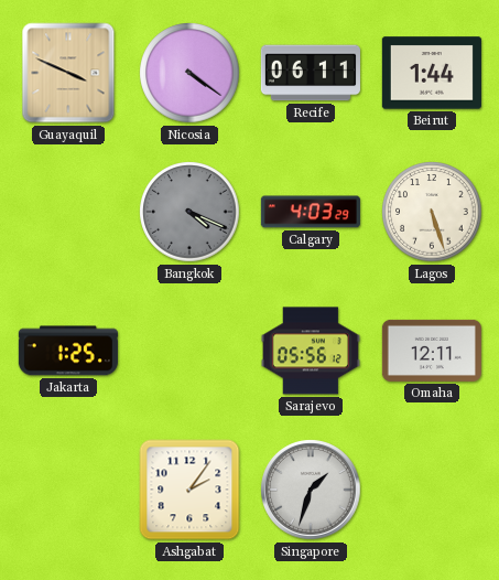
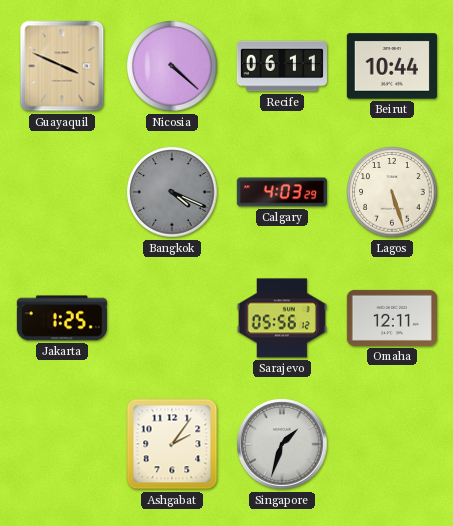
Nicosia: 4:21 -> 4:22
Beirut: 1:44 -> 10:44
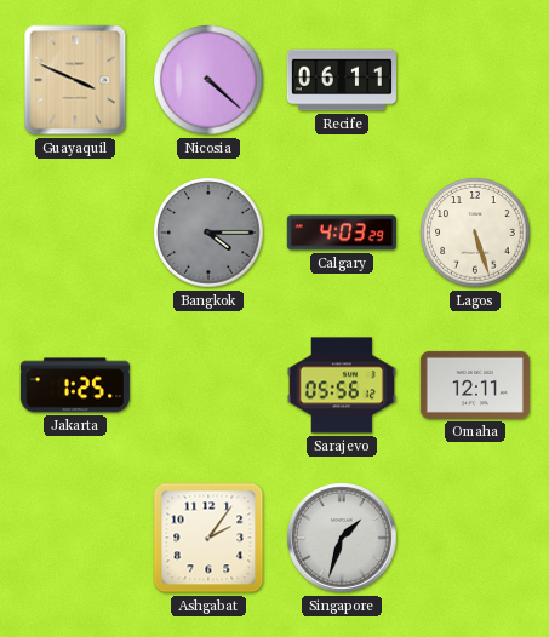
Beirut: 10:44 -> none
Bangkok: 4:19 -> 4:15
